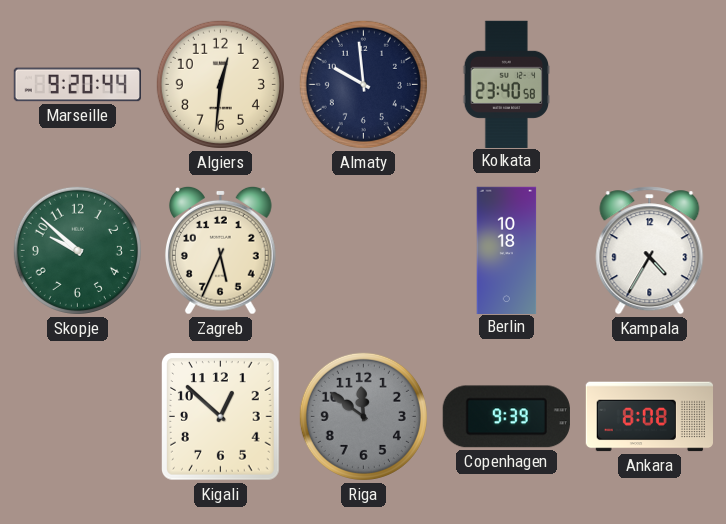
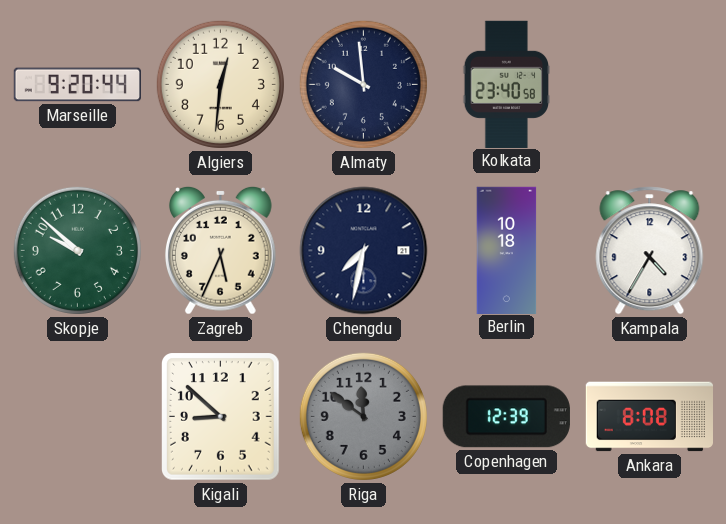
Chengdu: none -> 7:32
Kigali: 12:52 -> 8:52
Copenhagen: 9:39 -> 12:39
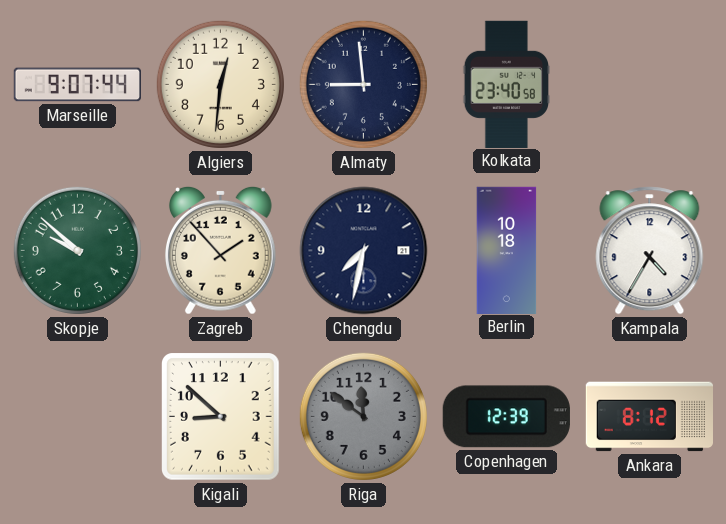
Marseille: 9:20 -> 9:07
Almaty: 9:59 -> 8:59
Zagreb: 5:34 -> 1:53
Ankara: 8:08 -> 8:12
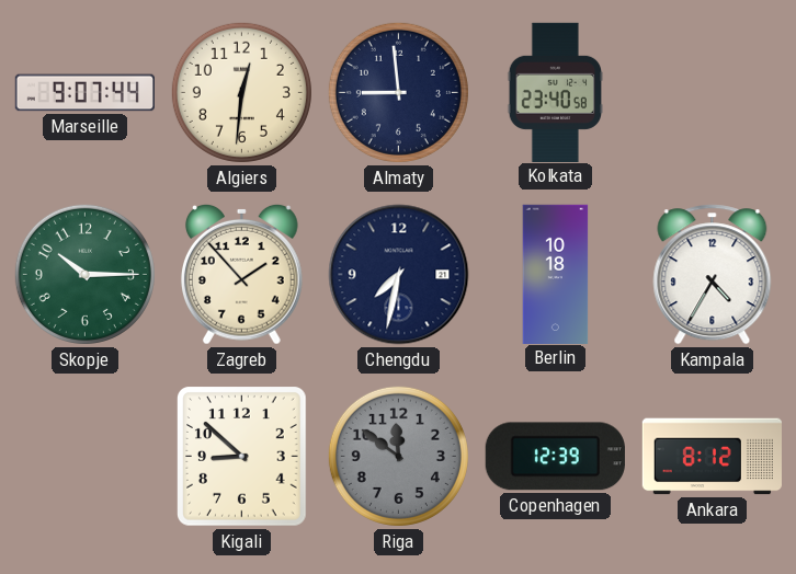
Skopje: 9:52 -> 10:15
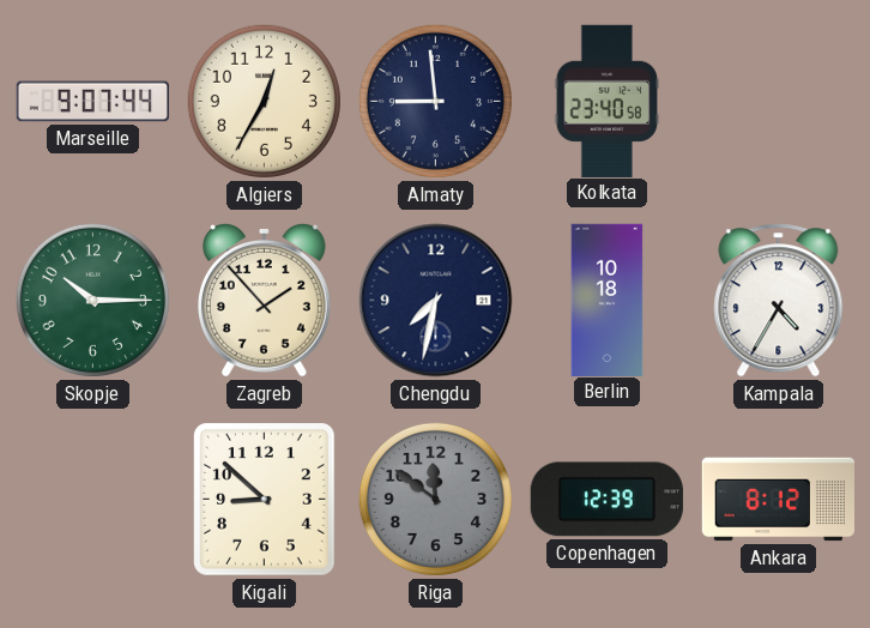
Algiers: 12:31 -> 12:35
